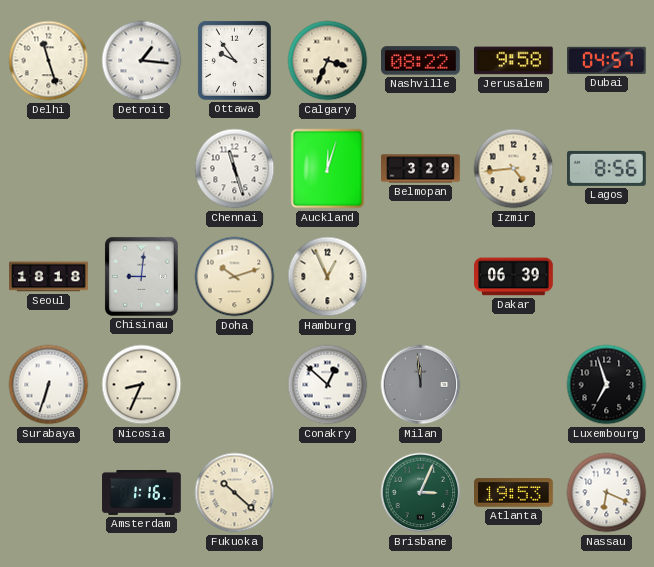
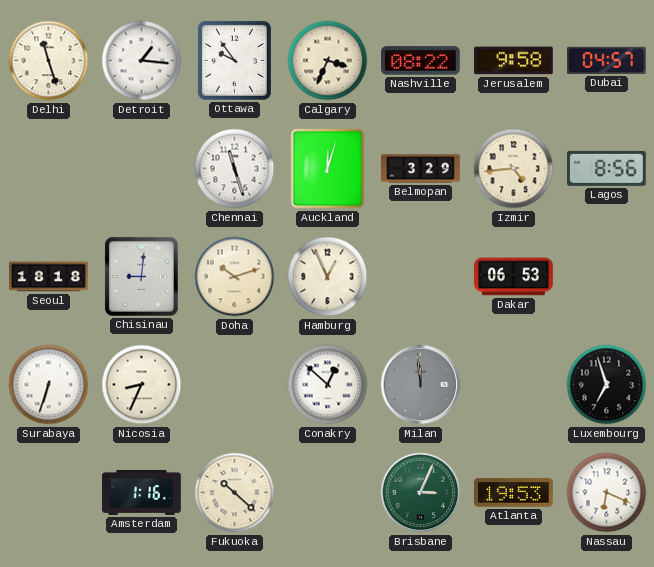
Dakar: 06:39 -> 06:53
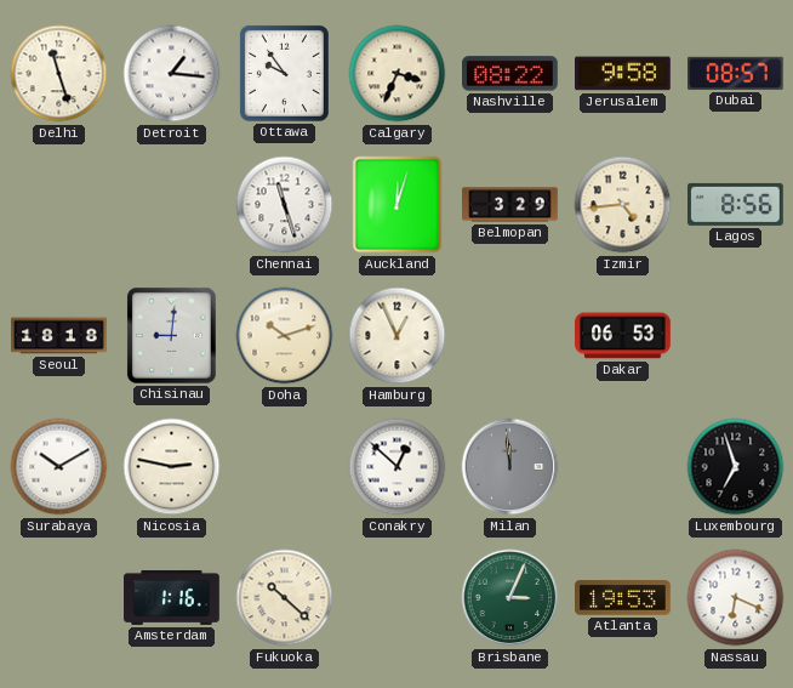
Dubai: 04:57 -> 08:57
Surabaya: 6:33 -> 10:10
Nicosia: 8:34 -> 2:47
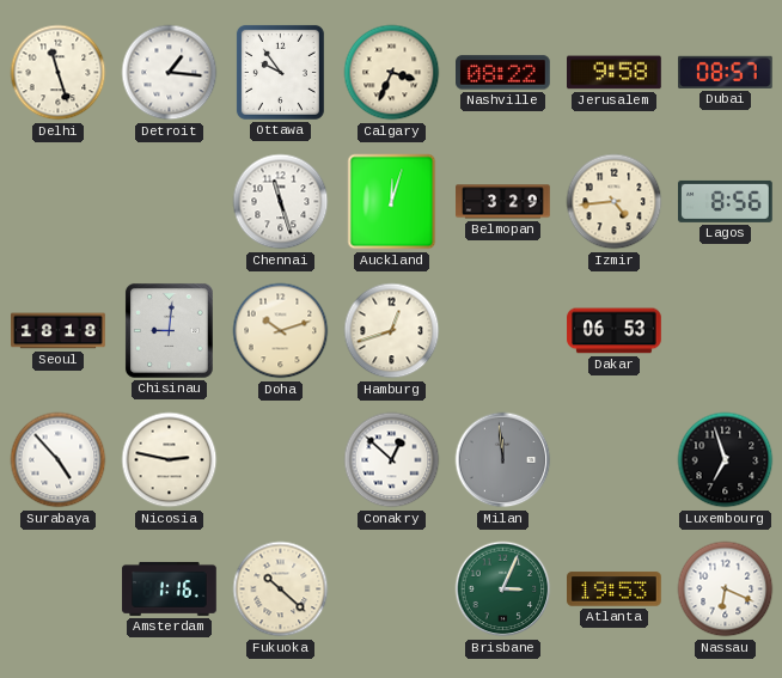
Hamburg: 12:56 -> 12:42
Surabaya: 10:10 -> 4:53
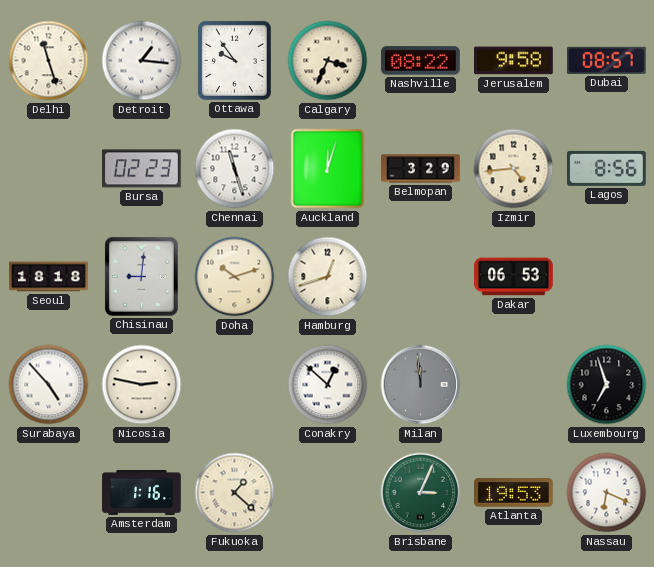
Bursa: none -> 02:23
Fukuoka: 10:22 -> 1:22
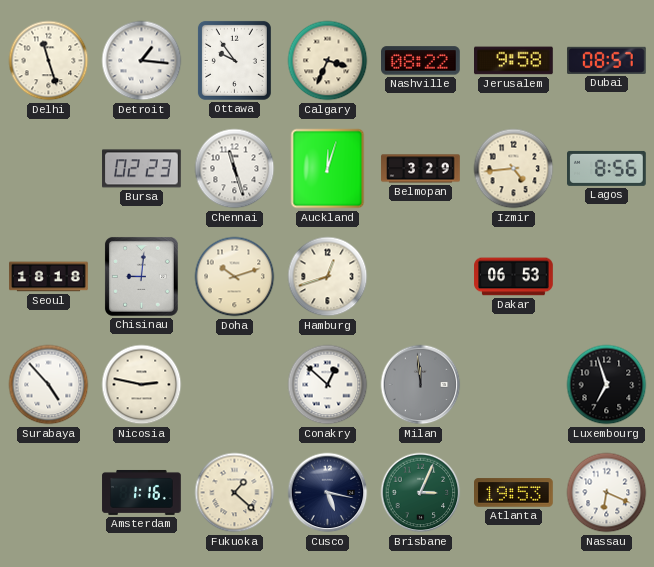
Cusco: none -> 5:17
